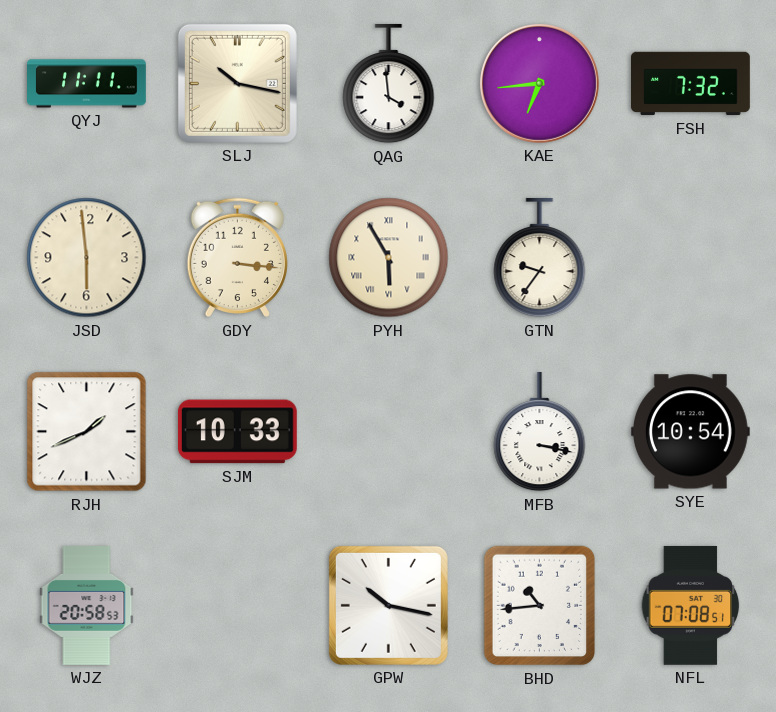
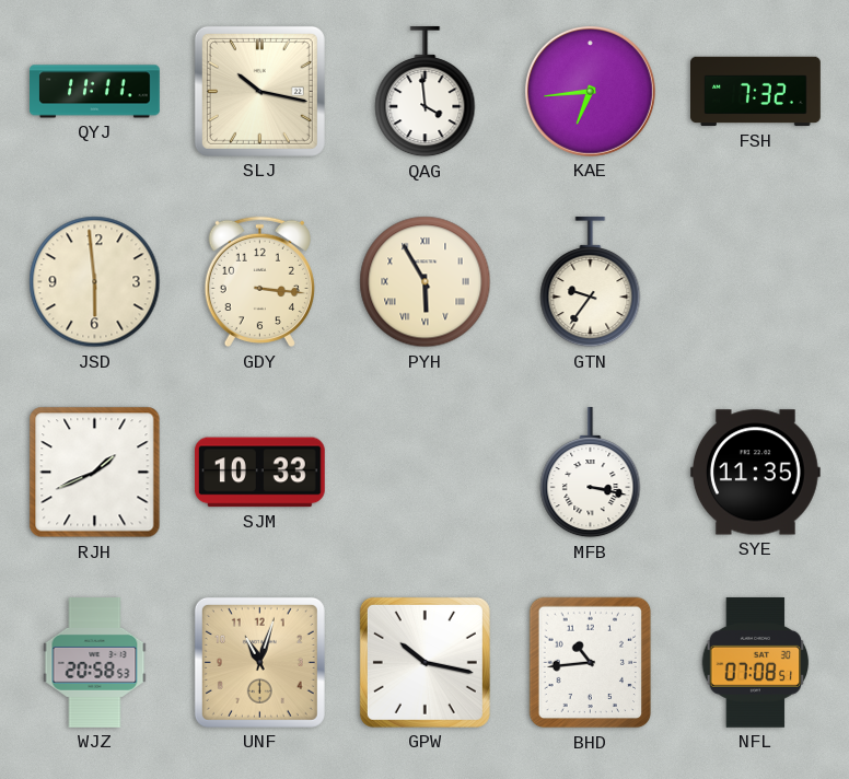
SYE: 10:54 -> 11:35
UNF: none -> 11:03
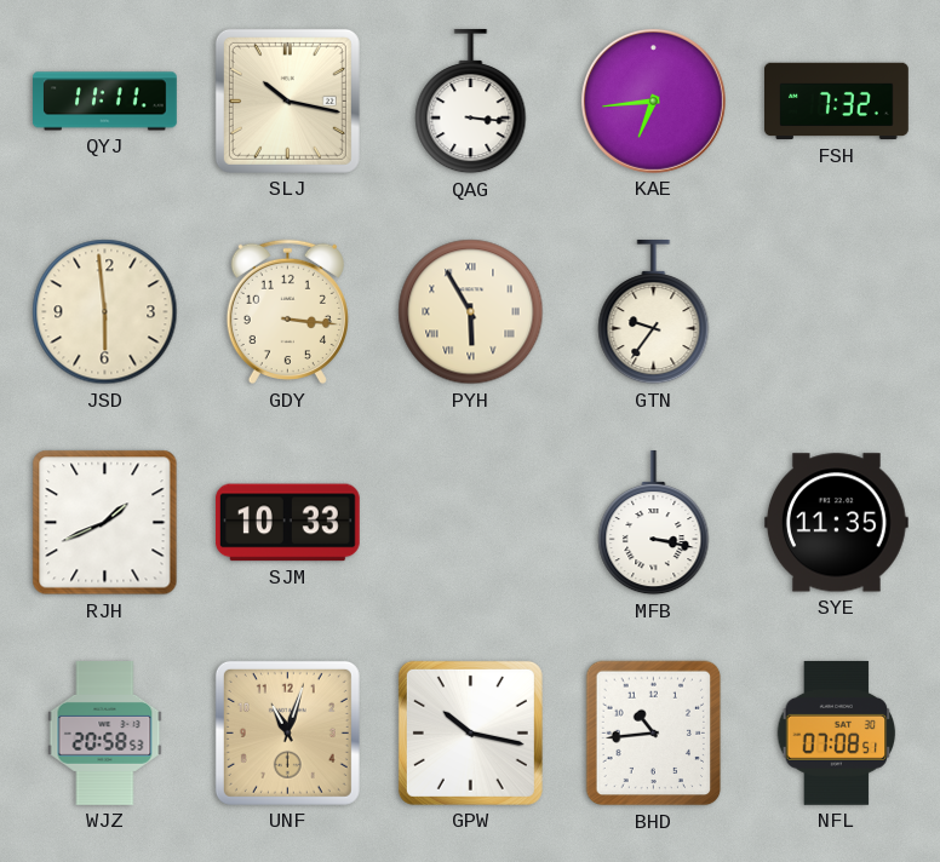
QAG: 3:59 -> 3:16
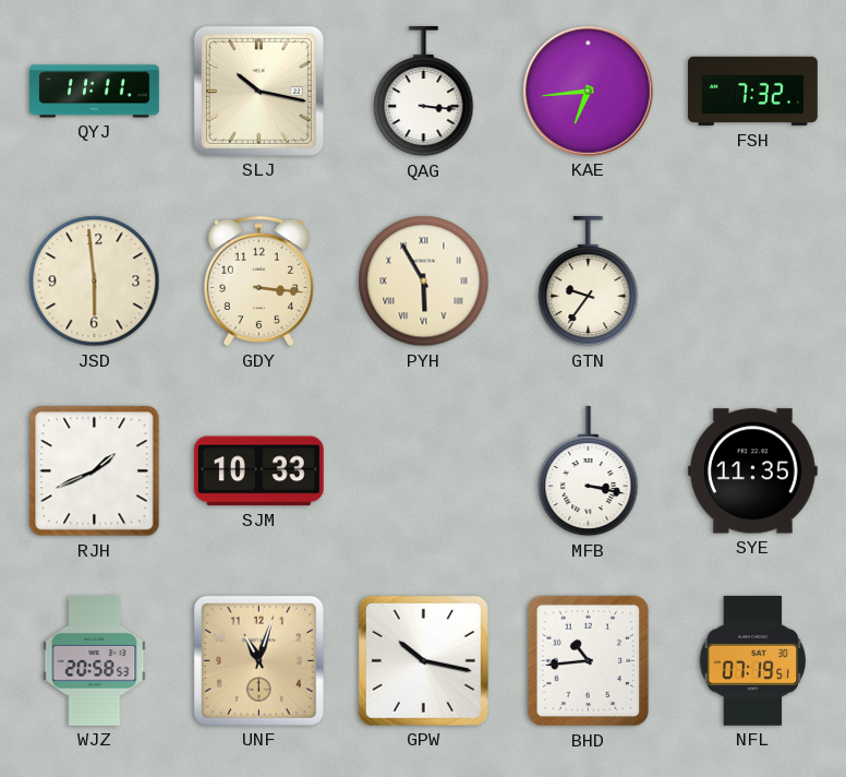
NFL: 07:08 -> 07:19
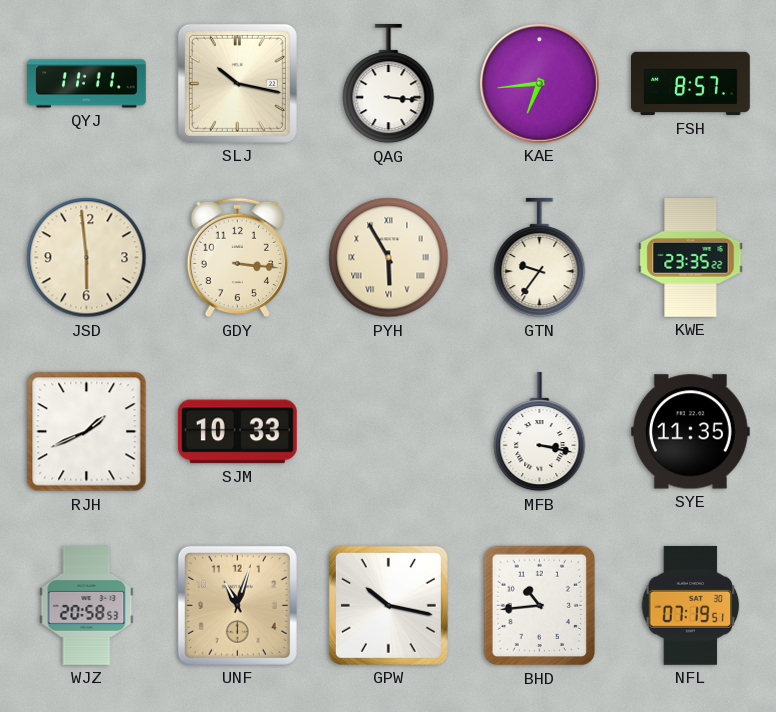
FSH: 7:32 -> 8:57
KWE: none -> 23:35
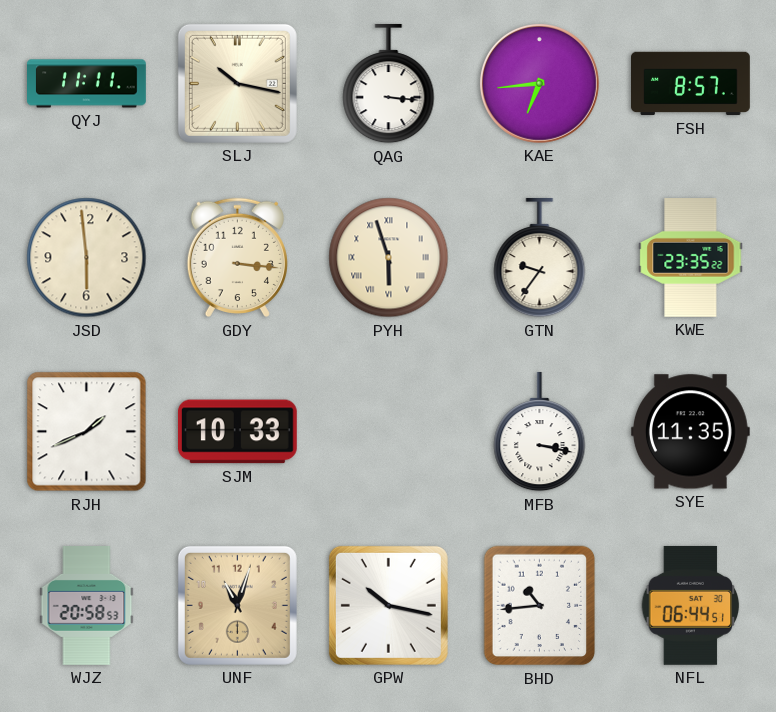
PYH: 5:55 -> 5:57
NFL: 07:19 -> 06:44
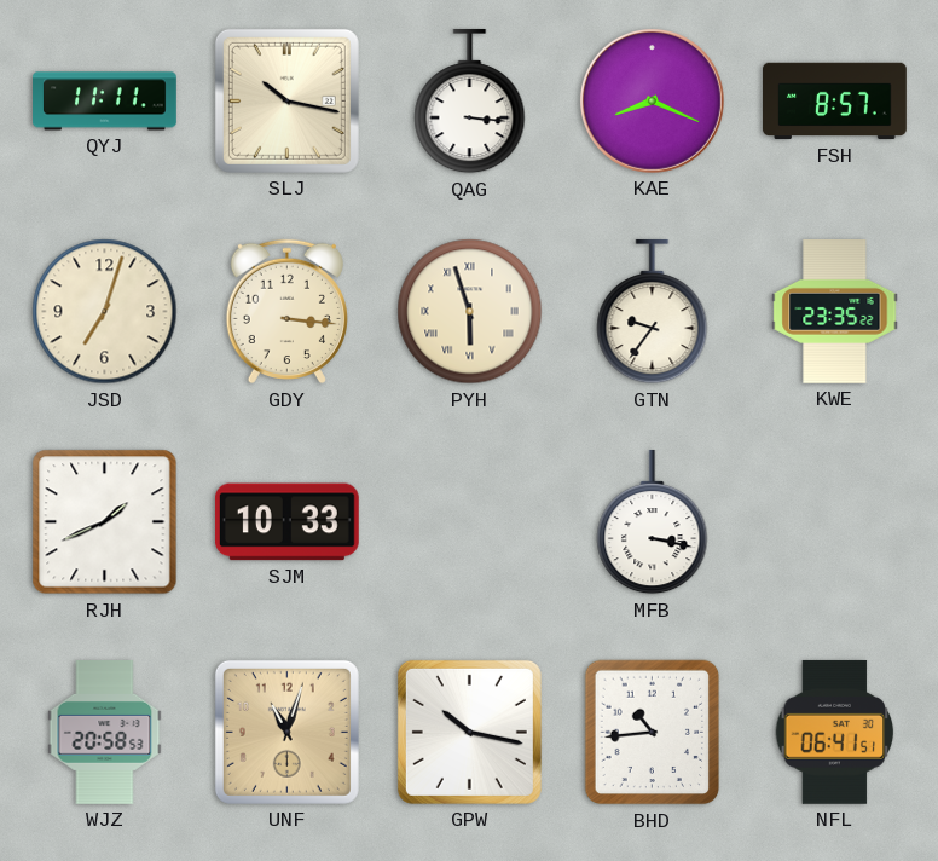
KAE: 6:44 -> 8:19
JSD: 5:59 -> 7:03
SYE: 11:35 -> none
NFL: 06:44 -> 06:41
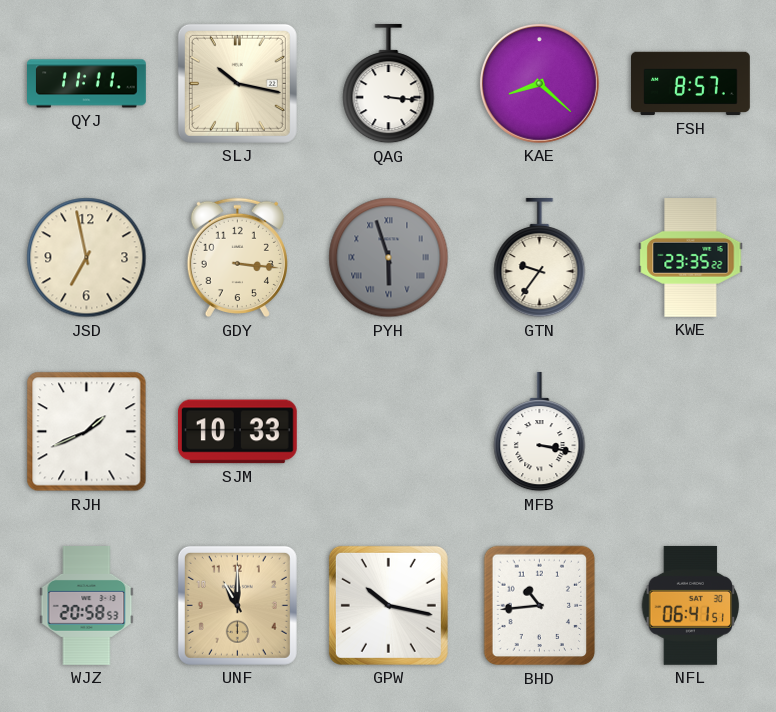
KAE: 8:19 -> 8:22
JSD: 7:03 -> 6:58
PYH dial: cream -> grey
UNF: 11:03 -> 11:00
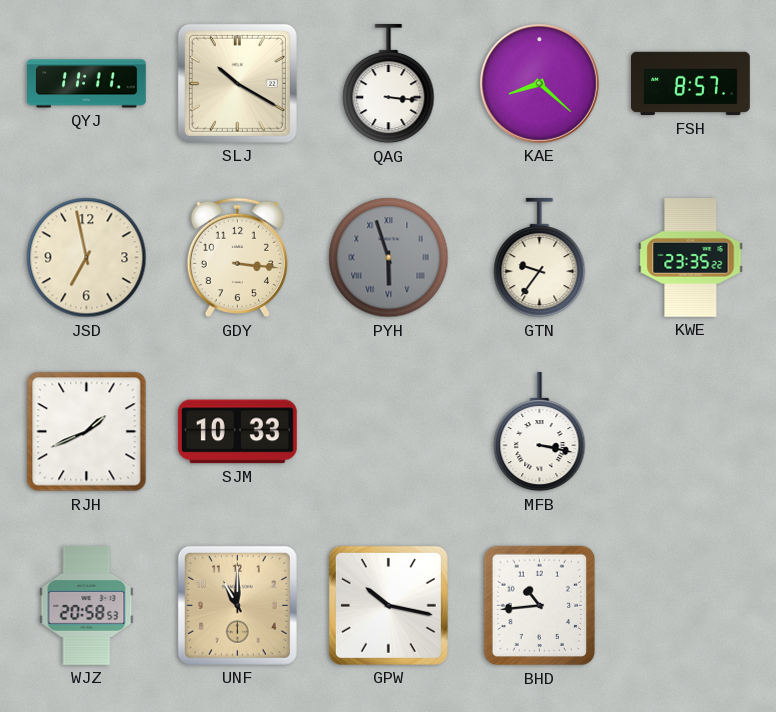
SLJ: 10:17 -> 10:20
NFL: 06:41 -> none
